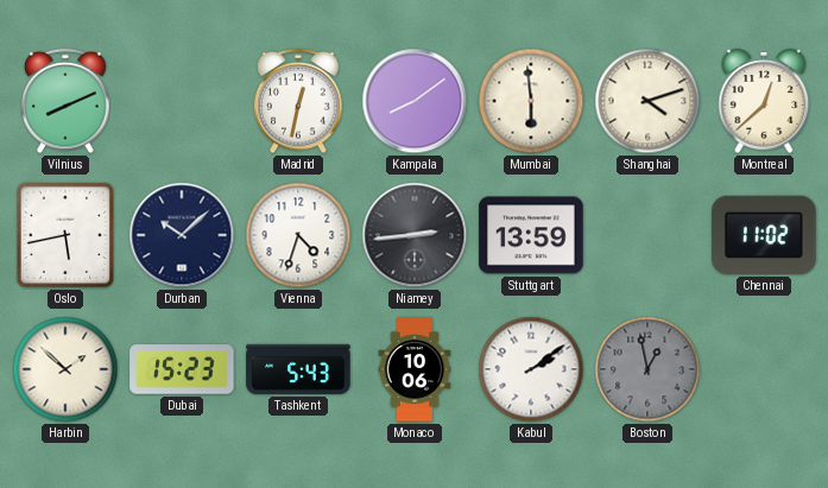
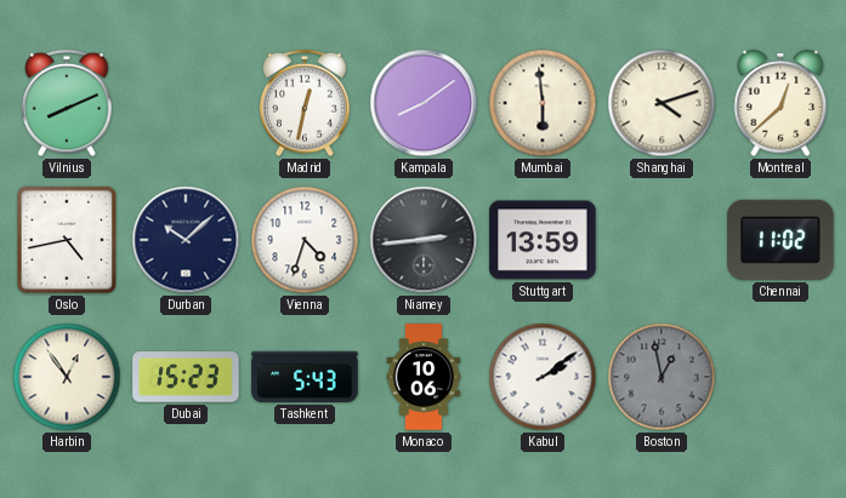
Oslo: 5:43 -> 4:43
Harbin: 1:52 -> 12:54
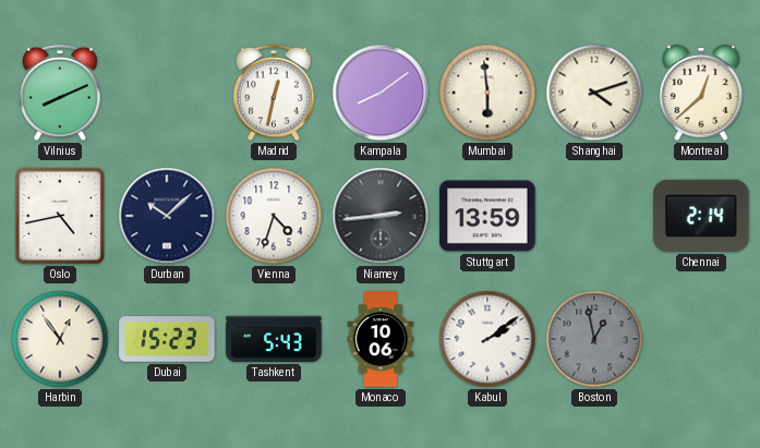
Chennai: 11:02 -> 2:14
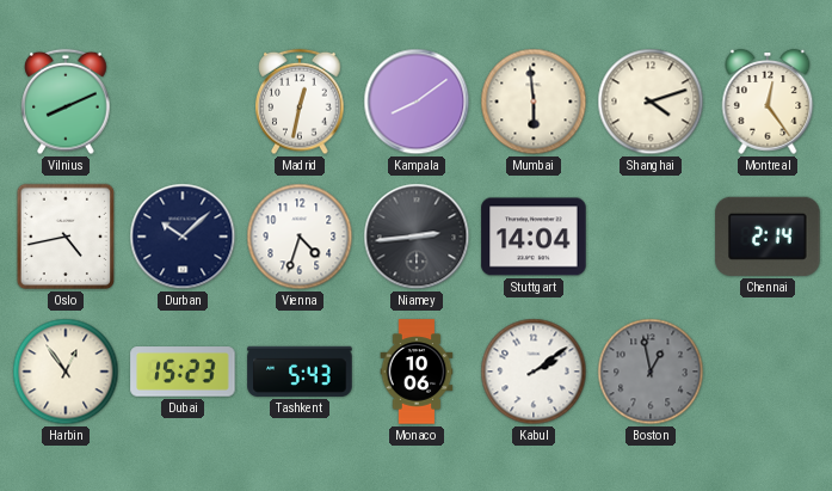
Montreal: 12:38 -> 12:24
Stuttgart: 13:59 -> 14:04
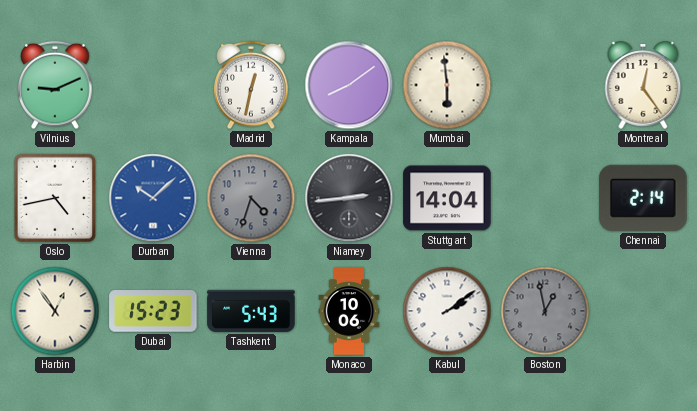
Vilnius: 8:11 -> 9:11
Shanghai: 4:12 -> none
Durban dial: navy -> blue
Vienna dial: white -> grey
